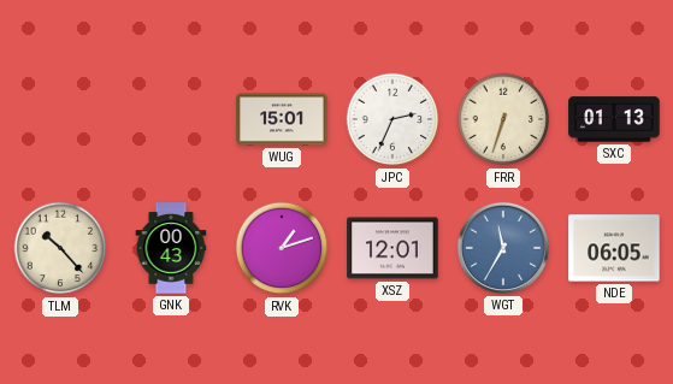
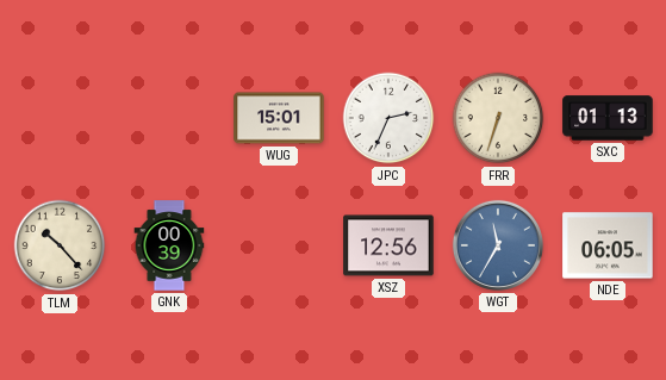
GNK: 00:43 -> 00:39
RVK: 1:12 -> none
XSZ: 12:01 -> 12:56
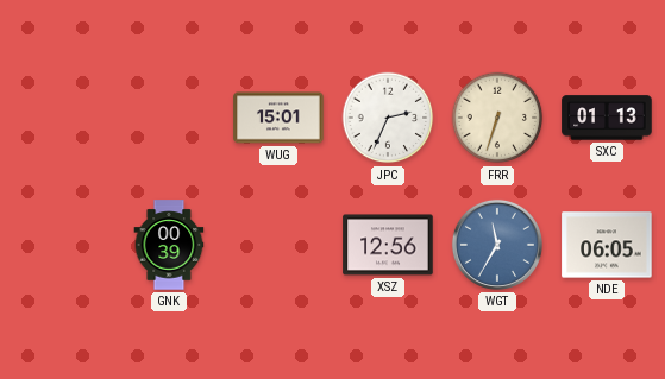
TLM: 10:23 -> none
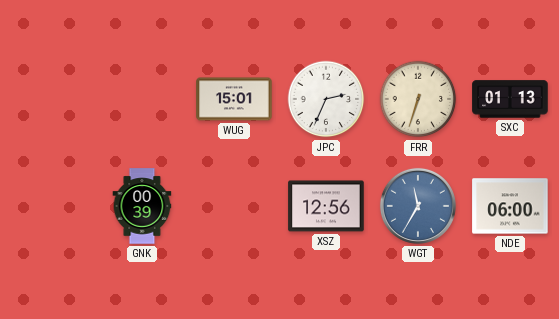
NDE: 06:05 -> 06:00
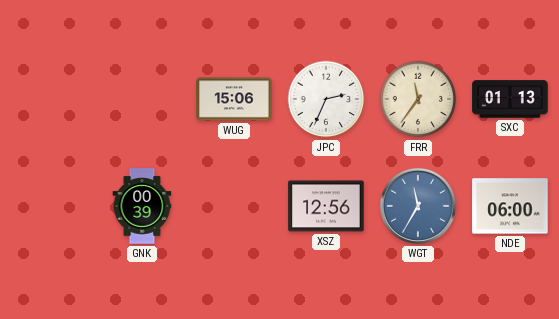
WUG: 15:01 -> 15:06
FRR: 6:33 -> 11:36
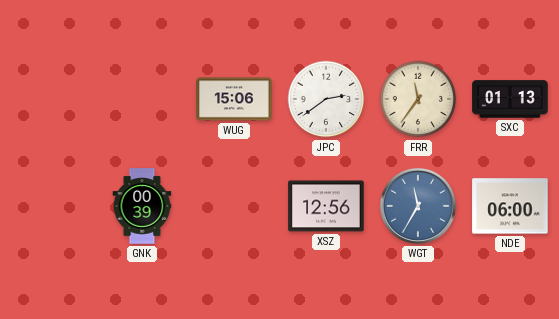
JPC: 2:34 -> 2:39
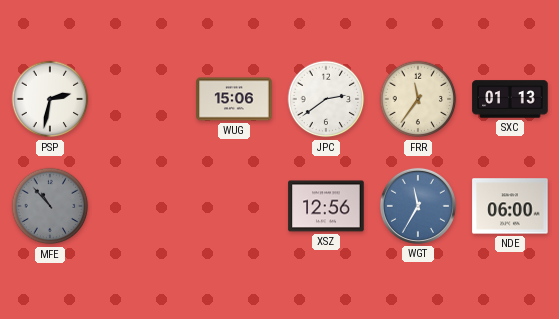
PSP: none -> 2:32
MFE: none -> 10:53
GNK: 00:39 -> none
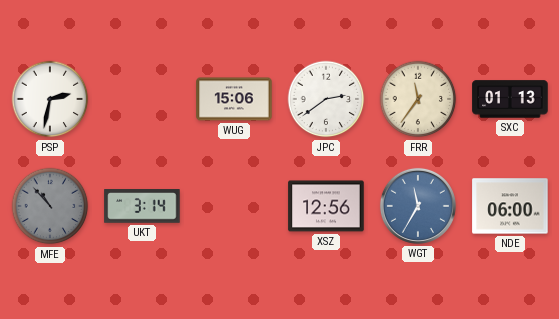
UKT: none -> 3:14
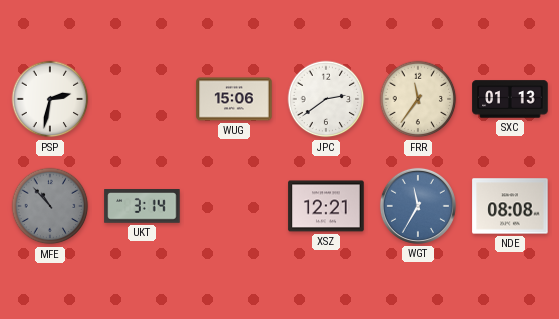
XSZ: 12:56 -> 12:21
NDE: 06:00 -> 08:08
